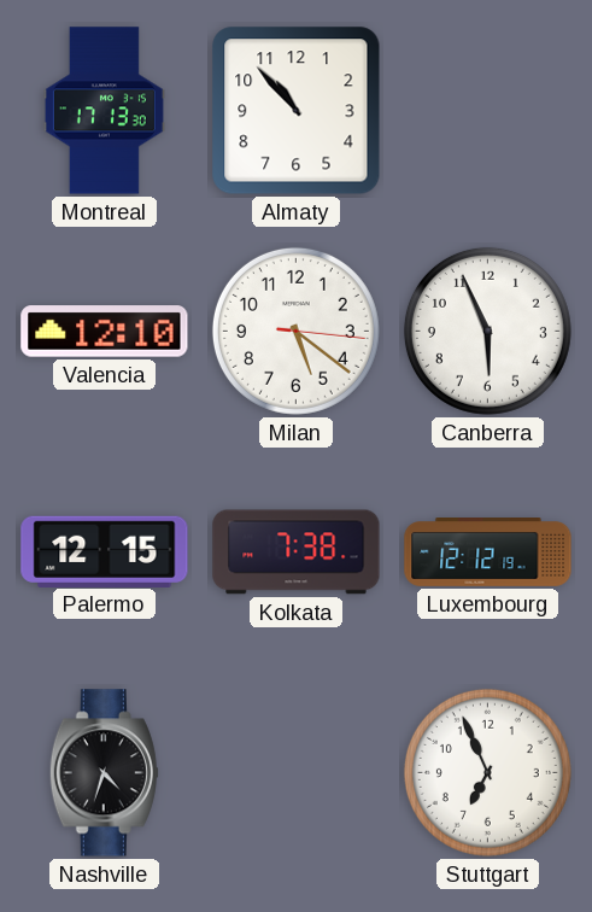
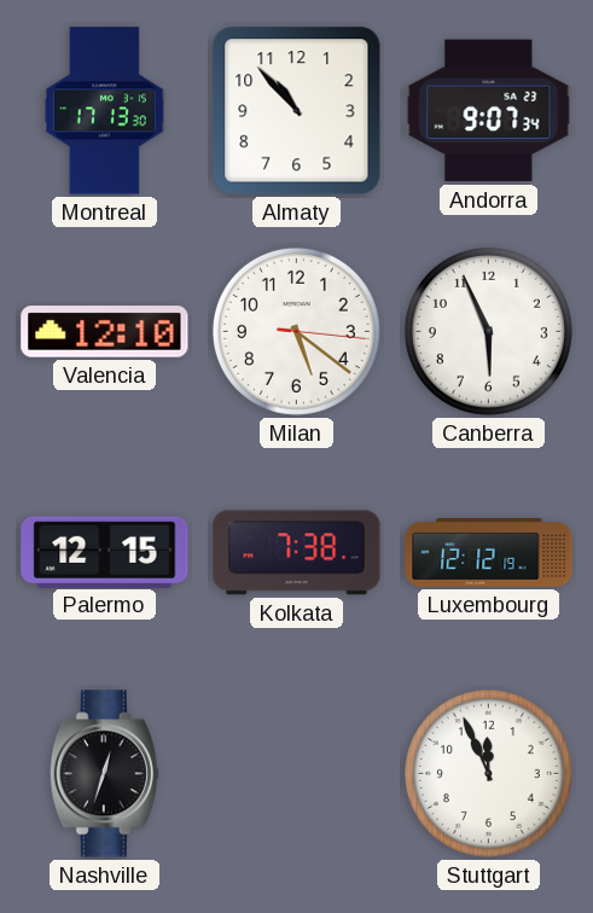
Andorra: none -> 9:07
Nashville: 4:33 -> 12:33
Stuttgart: 6:56 -> 11:56
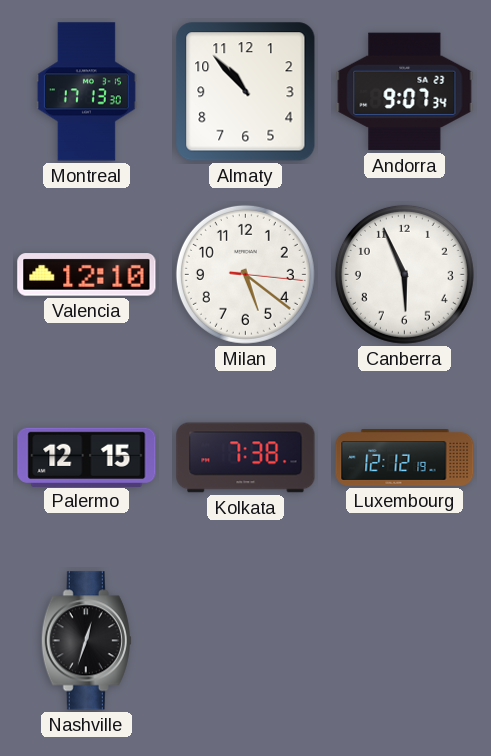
Stuttgart: 11:56 -> none
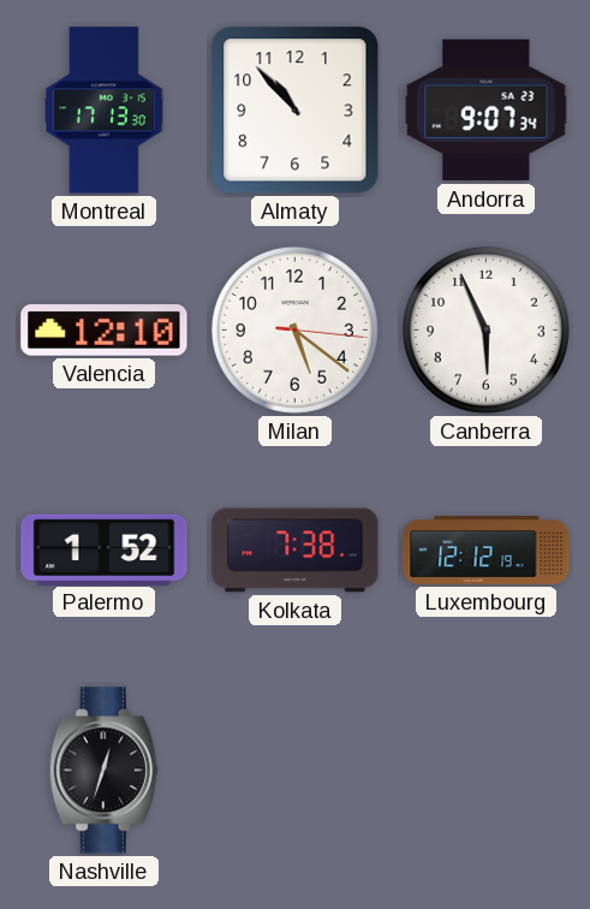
Palermo: 12:15 -> 1:52
